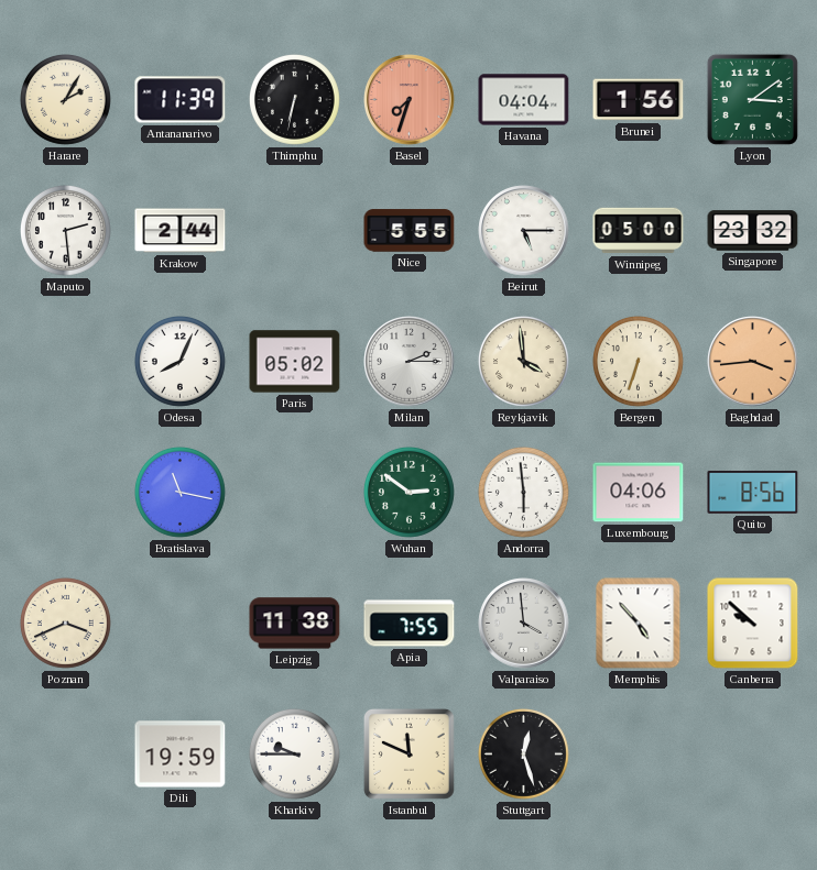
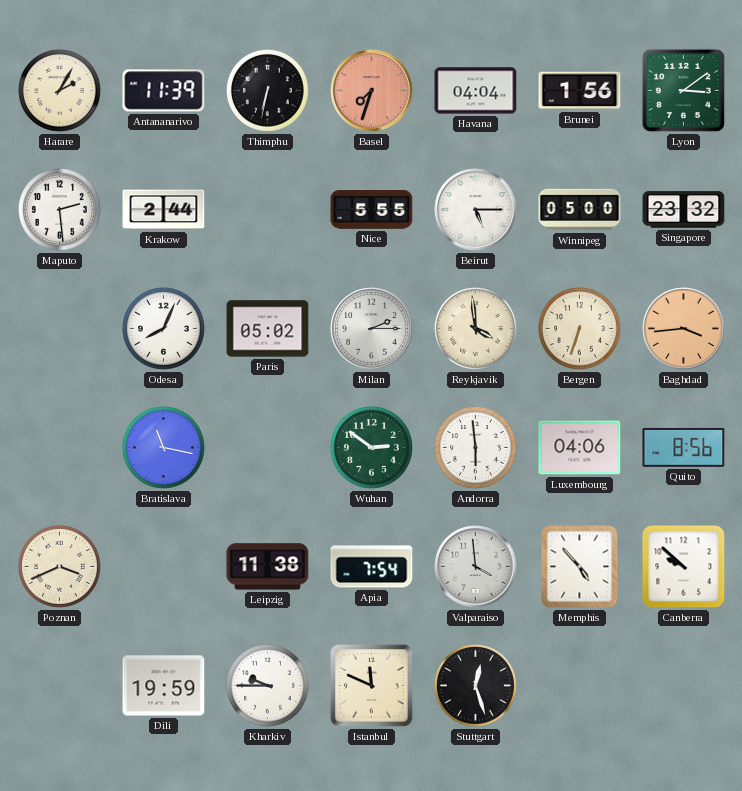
Apia: 7:55 -> 7:54
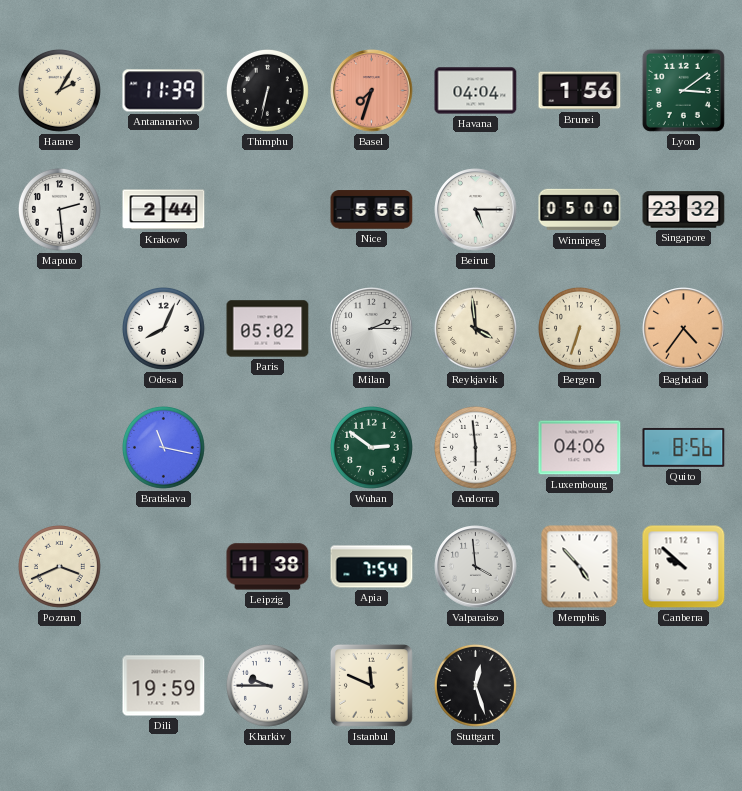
Baghdad: 3:44 -> 4:36
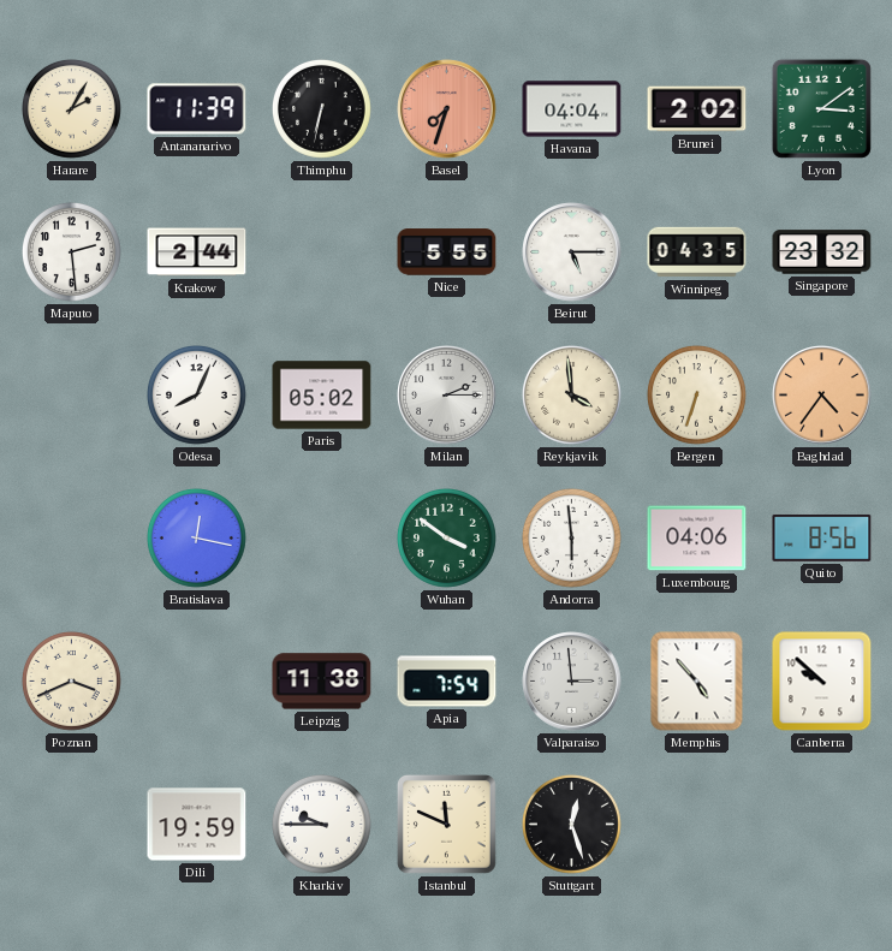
Brunei: 1:56 -> 2:02
Winnipeg: 05:00 -> 04:35
Bratislava: 11:17 -> 12:17
Wuhan: 2:51 -> 3:51
Valparaiso: 3:59 -> 2:59
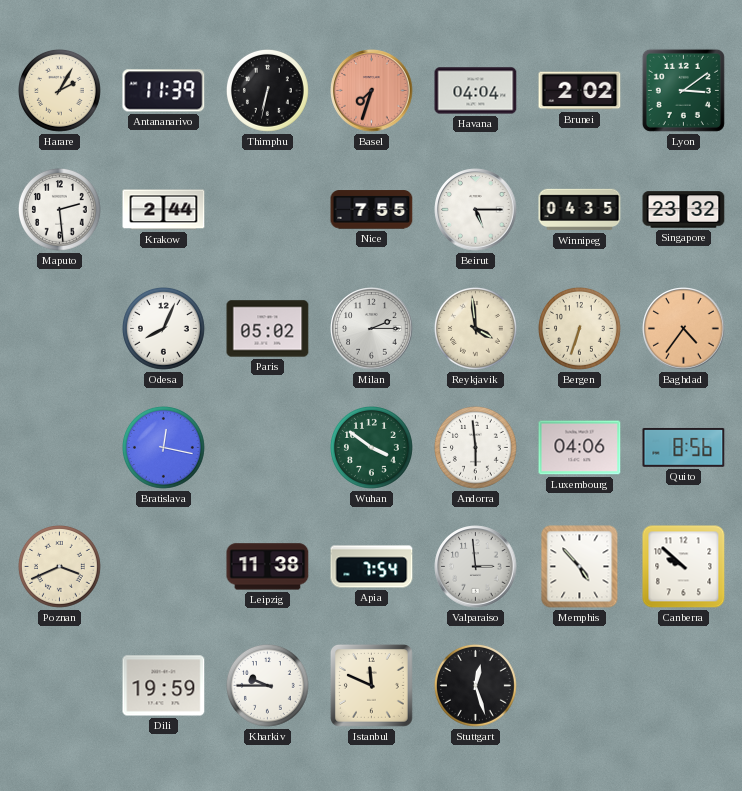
Nice: 5:55 -> 7:55
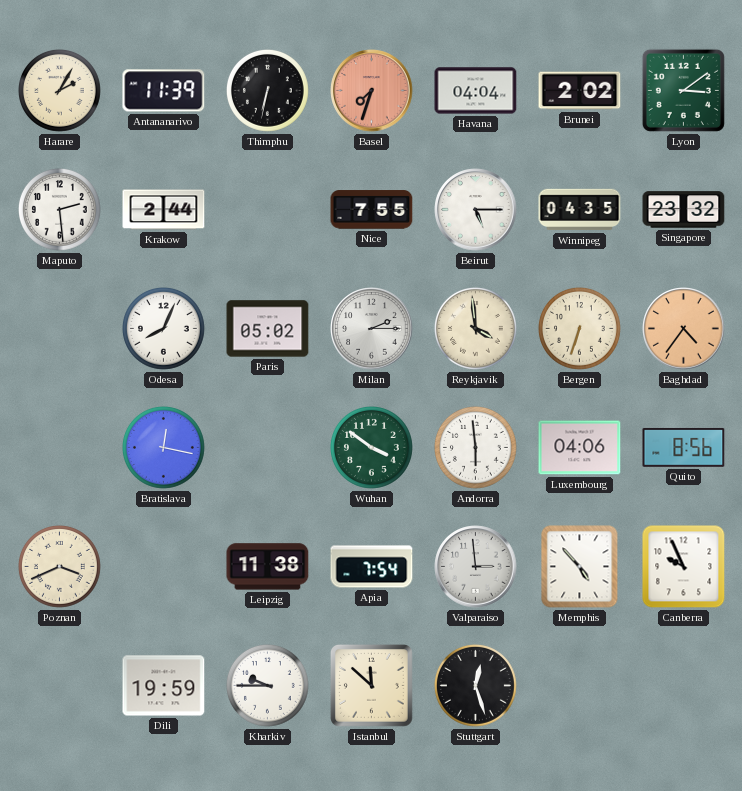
Canberra: 9:52 -> 9:56
Istanbul: 11:49 -> 11:52
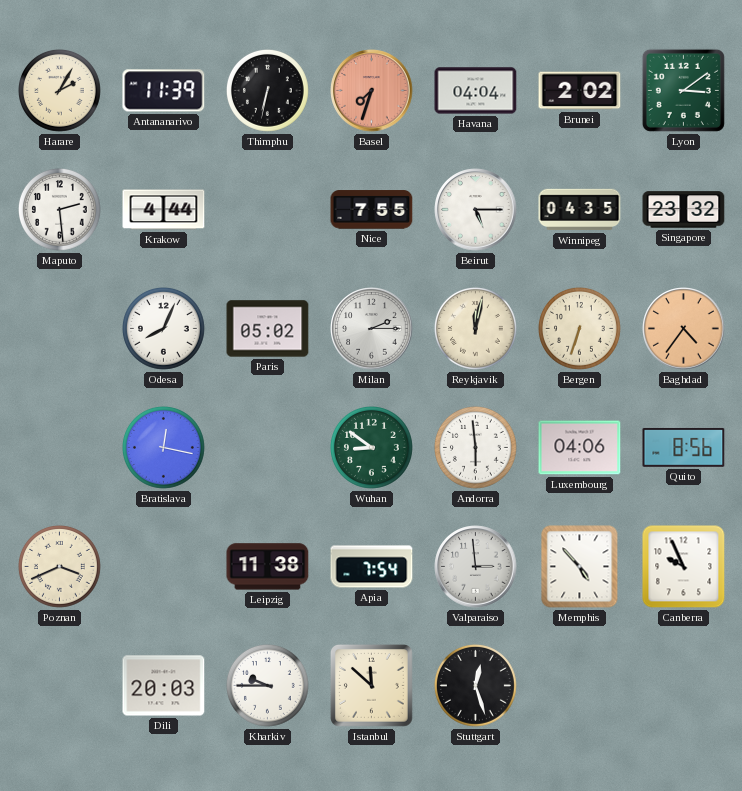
Krakow: 2:44 -> 4:44
Reykjavik: 3:59 -> 12:02
Wuhan: 3:51 -> 8:51
Dili: 19:59 -> 20:03
